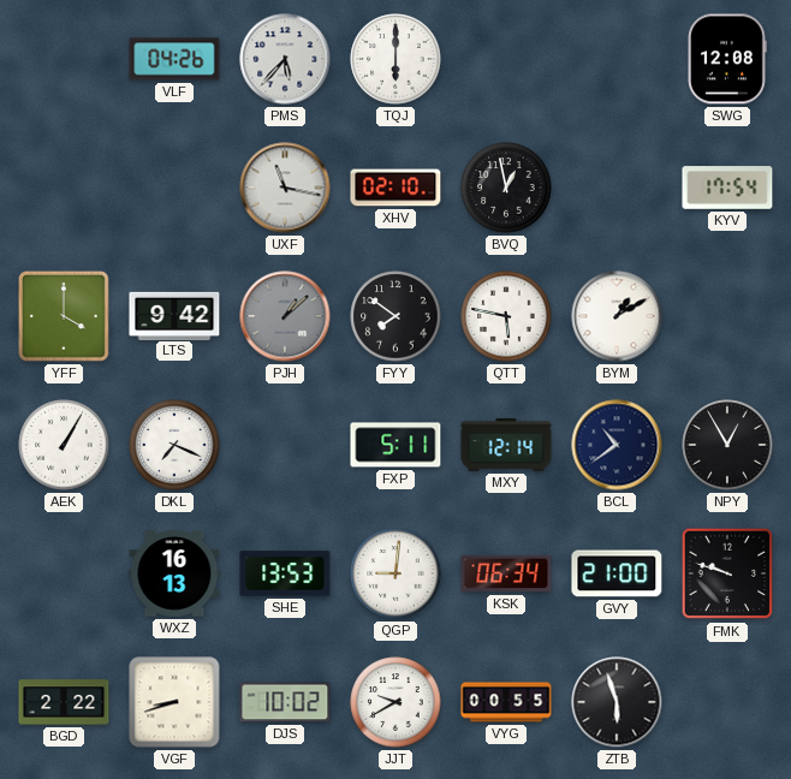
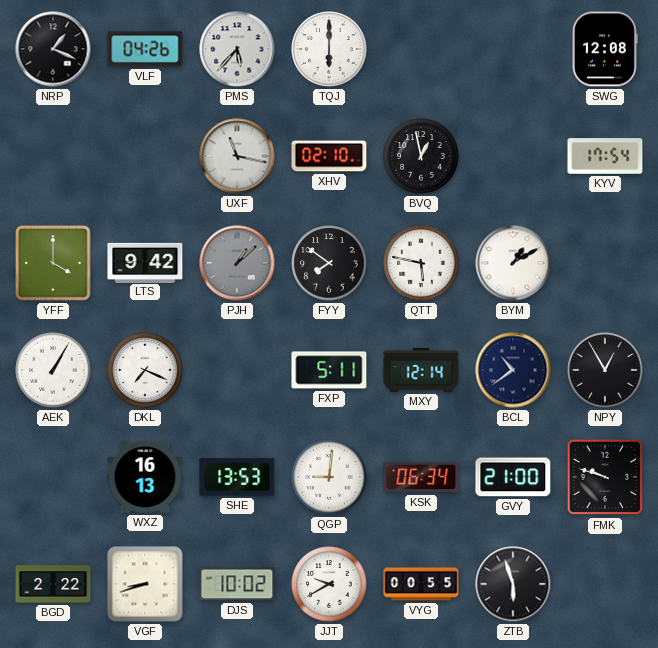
NRP: none -> 1:19
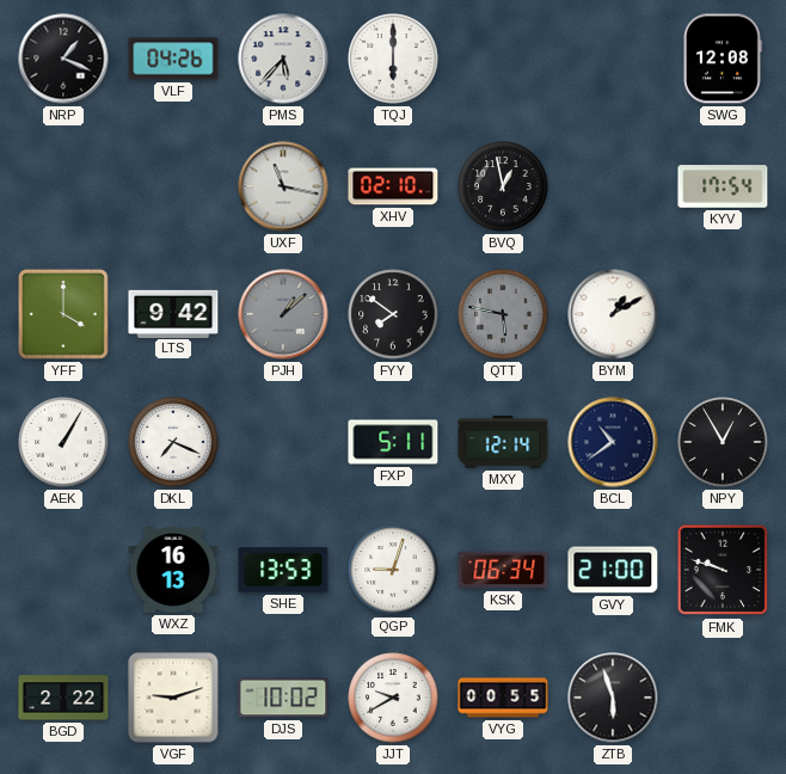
QTT dial: white -> grey
QGP: 9:01 -> 9:03
VGF: 8:42 -> 9:12
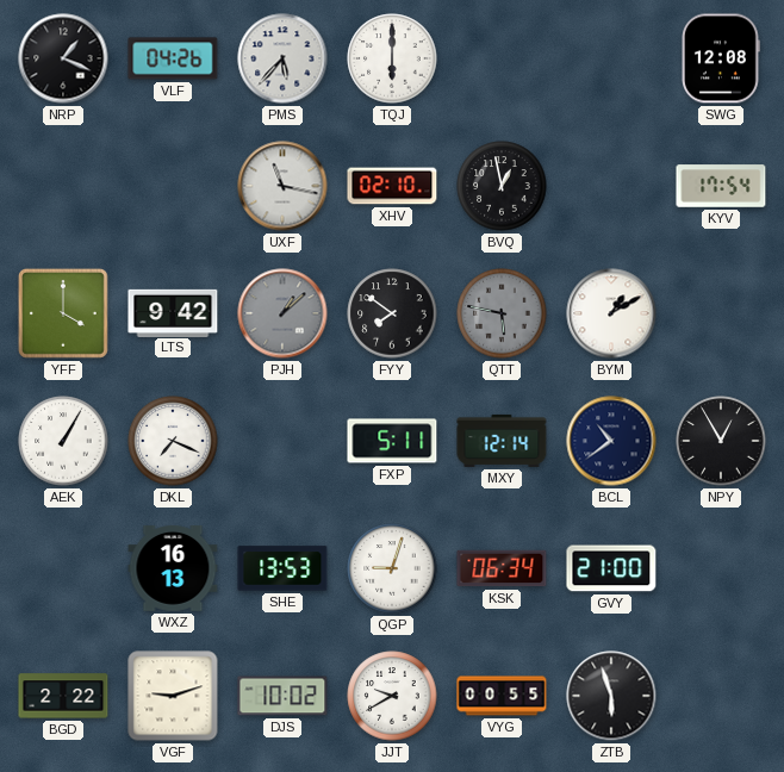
FMK: 9:48 -> none
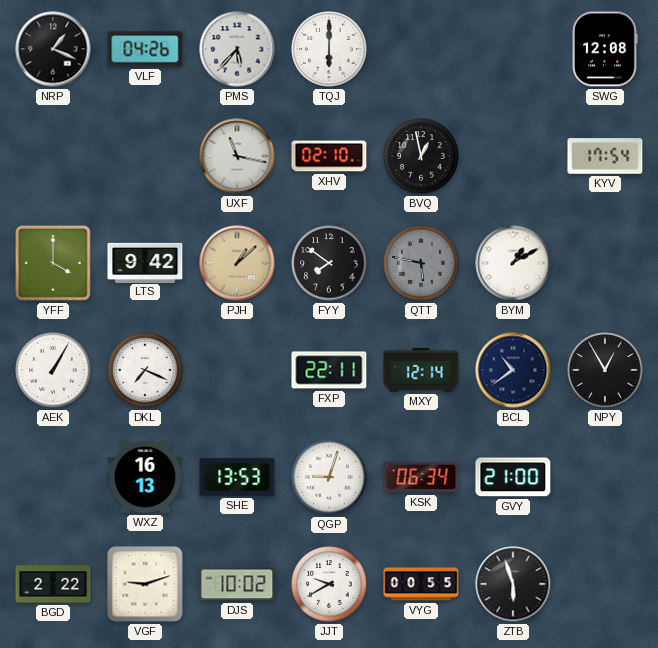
PJH dial: grey -> champagne
FXP: 5:11 -> 22:11
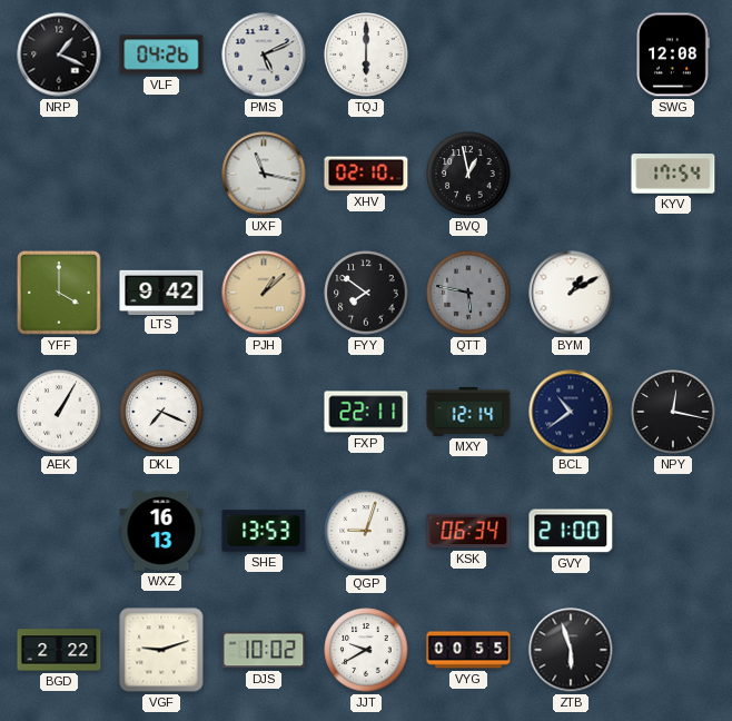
PMS: 5:37 -> 5:11
NPY: 12:55 -> 12:17
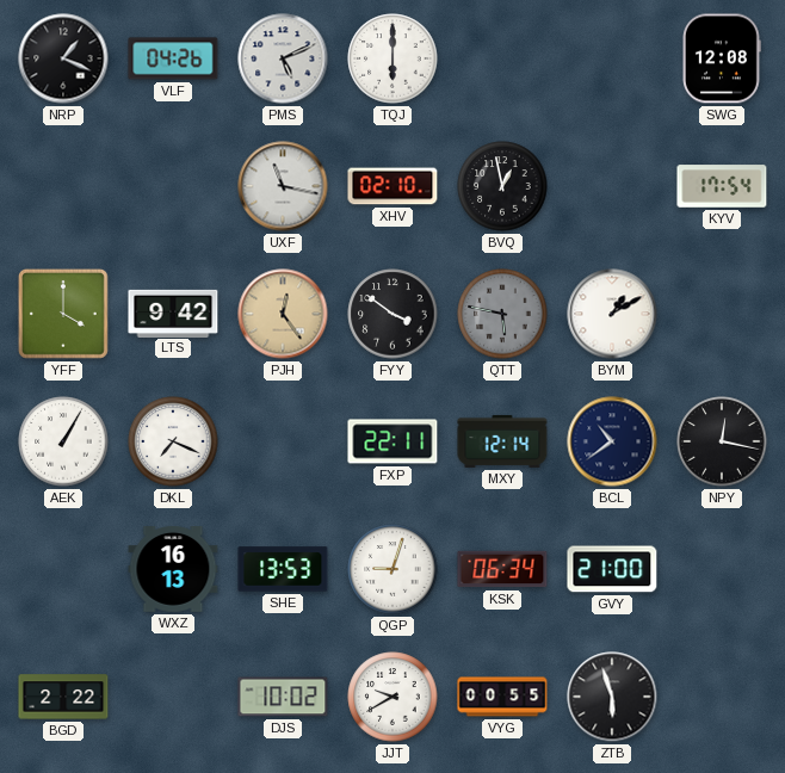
PJH: 1:08 -> 12:24
FYY: 7:51 -> 3:51
VGF: 9:12 -> none
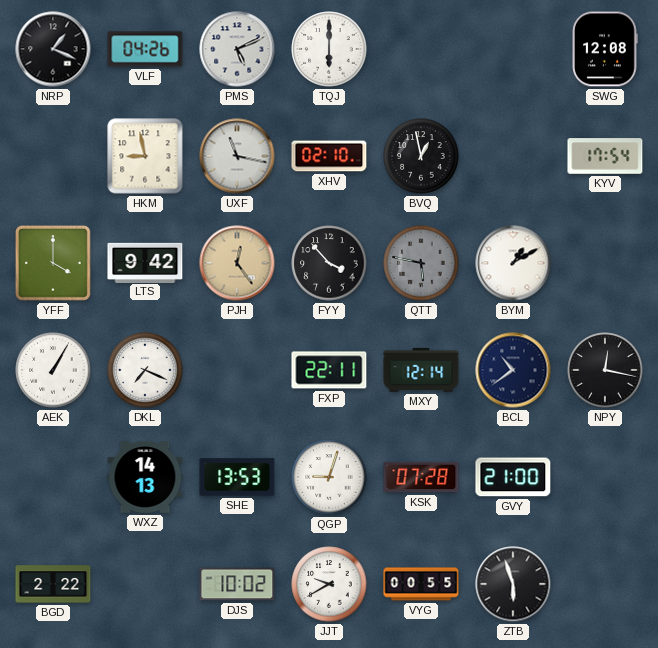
HKM: none -> 8:58
FYY: 3:51 -> 3:53
WXZ: 16:13 -> 14:13
KSK: 06:34 -> 07:28
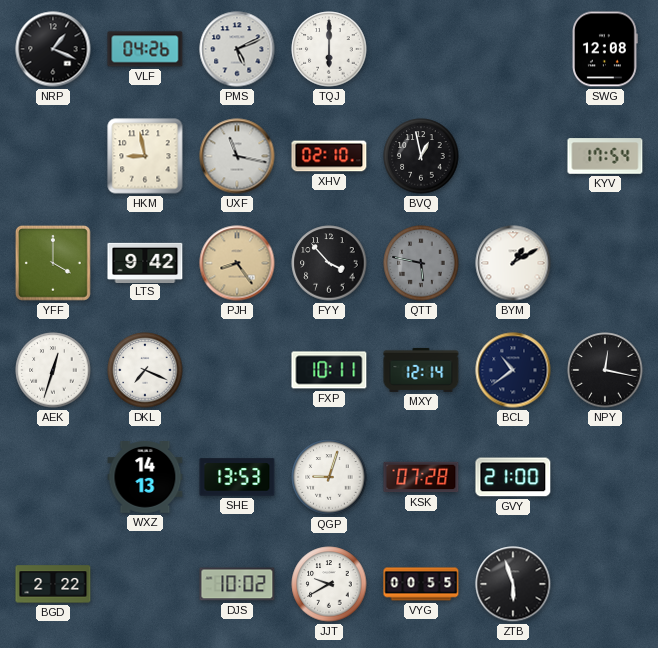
PJH: 12:24 -> 8:24
AEK: 1:05 -> 12:33
FXP: 22:11 -> 10:11
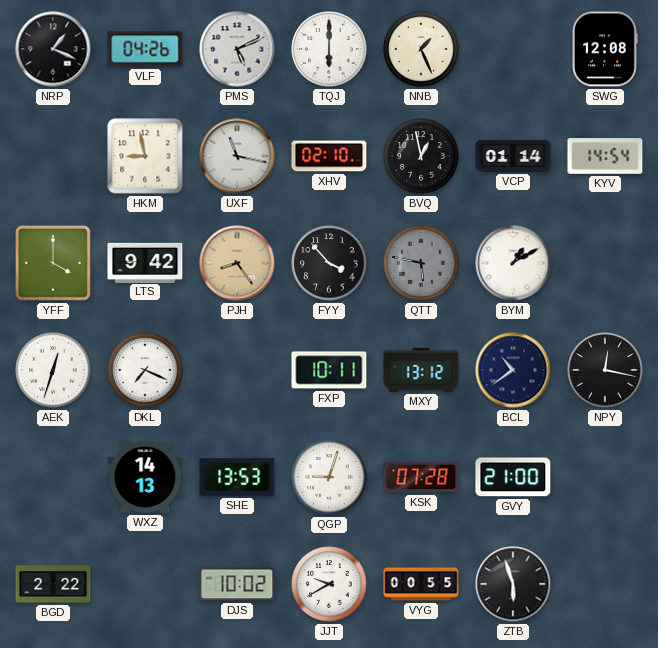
NNB: none -> 1:26
VCP: none -> 01:14
KYV: 17:54 -> 14:54
MXY: 12:14 -> 13:12
